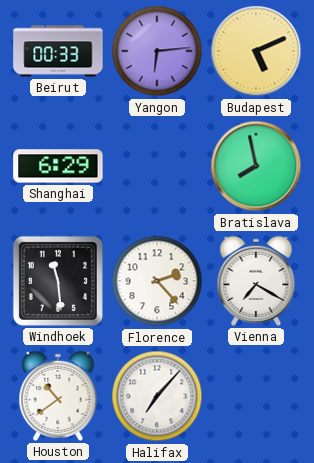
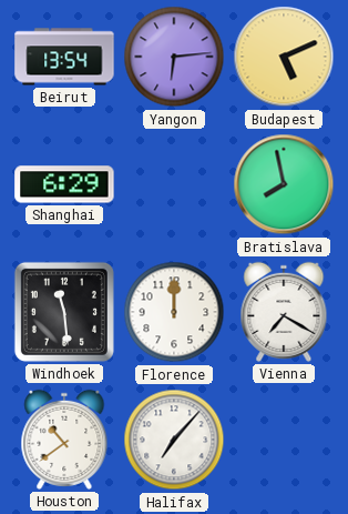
Beirut: 00:33 -> 13:54
Florence: 2:23 -> 12:00
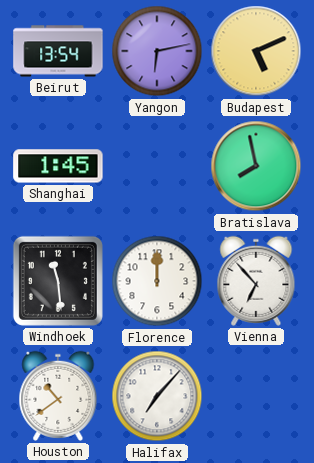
Yangon: 6:14 -> 6:13
Shanghai: 6:29 -> 1:45
Vienna: 7:20 -> 6:53
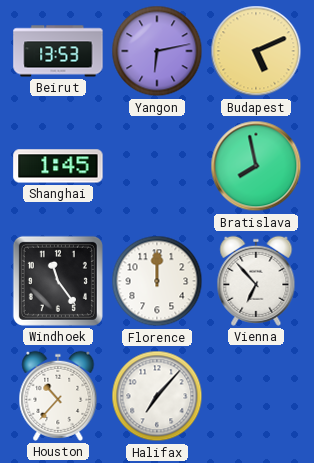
Beirut: 13:54 -> 13:53
Windhoek: 11:29 -> 11:24
Houston: 10:39 -> 10:37
